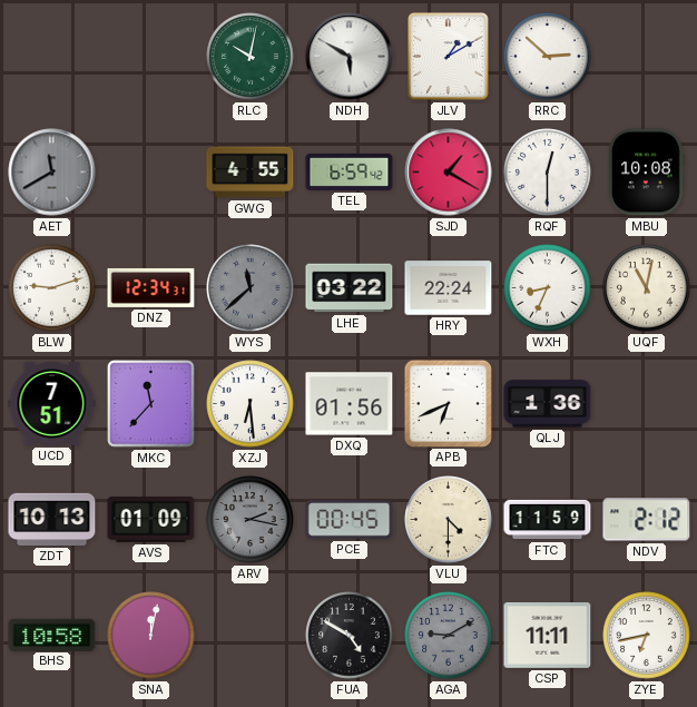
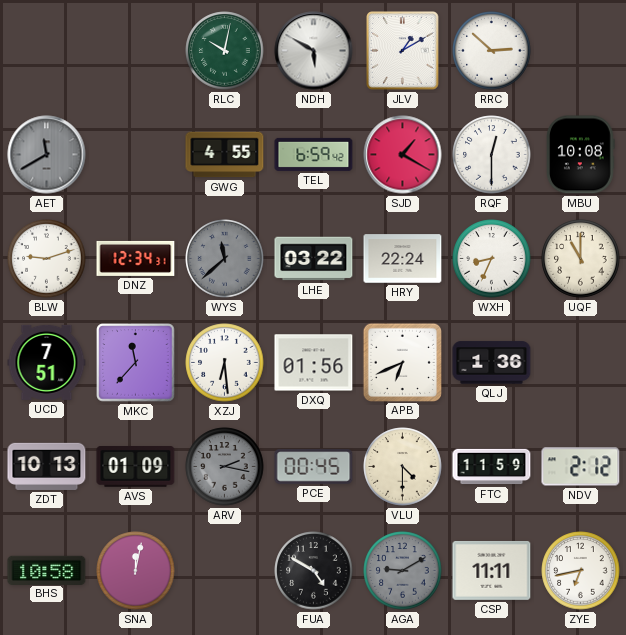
UQF: 11:02 -> 11:00
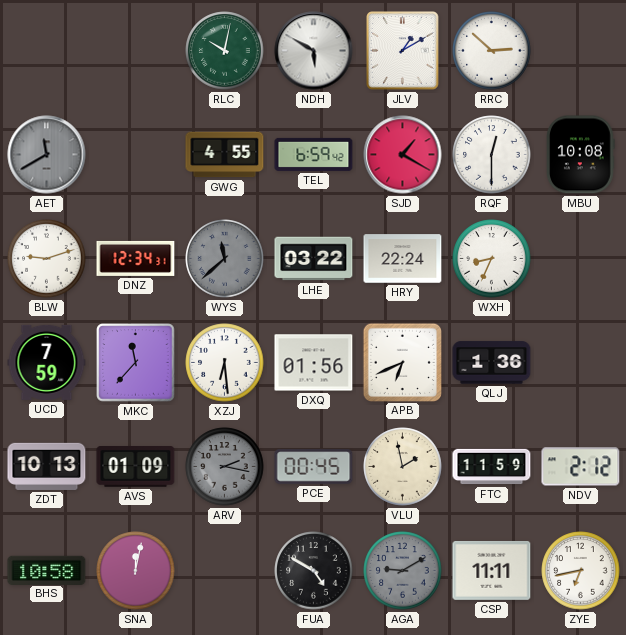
UQF: 11:00 -> none
UCD: 7:51 -> 7:59
VLU: 4:30 -> 1:58
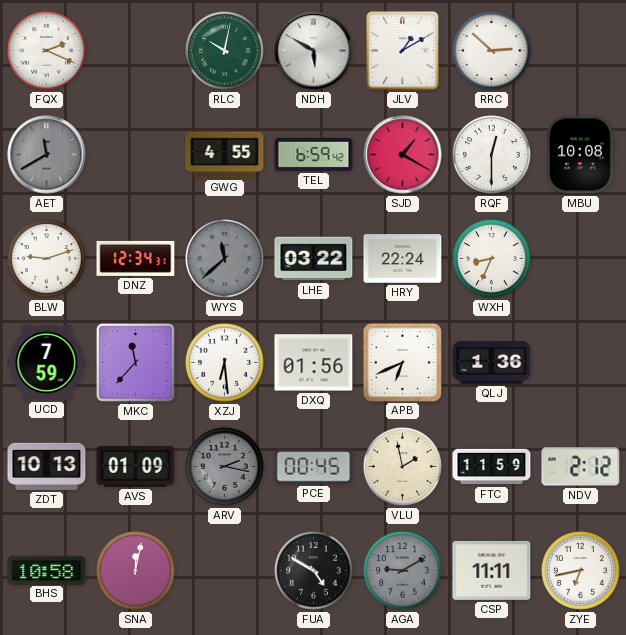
FQX: none -> 2:19
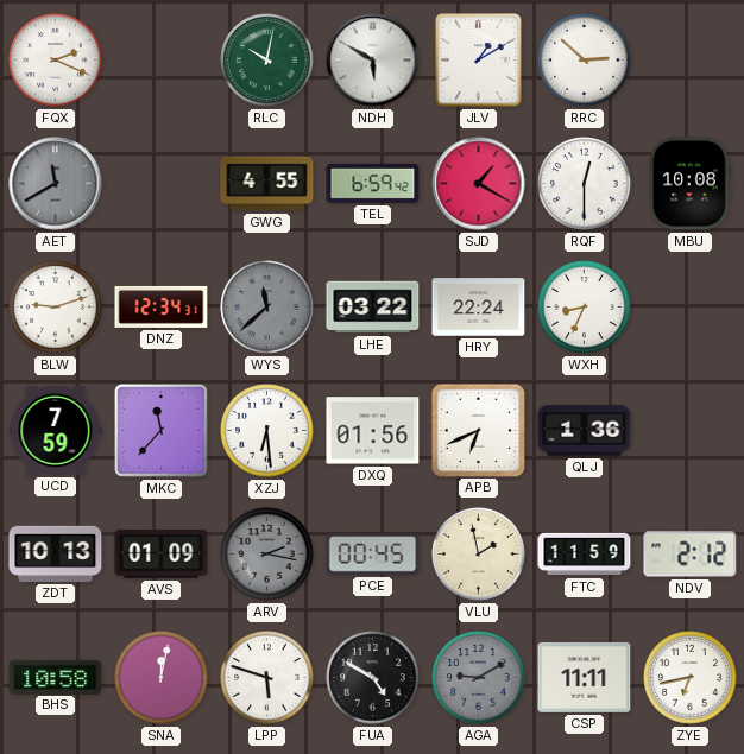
LPP: none -> 5:48
